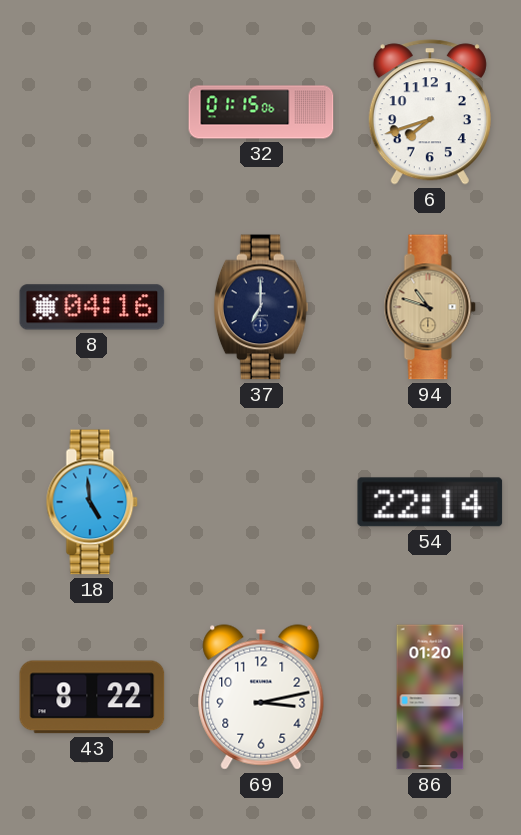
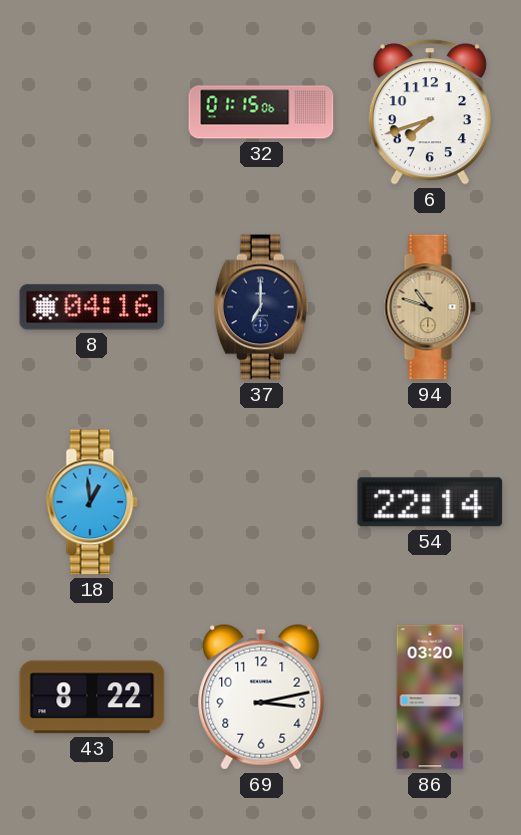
18: 4:59 -> 12:59
86: 01:20 -> 03:20
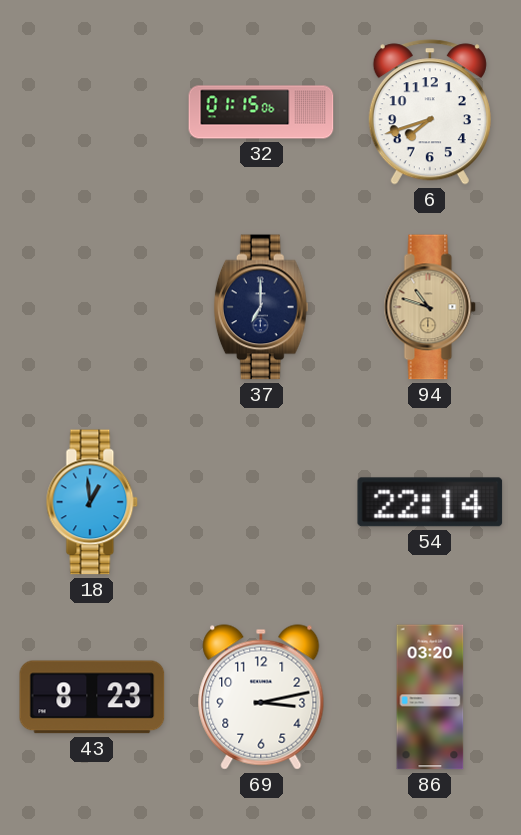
8: 04:16 -> none
43: 8:22 -> 8:23
